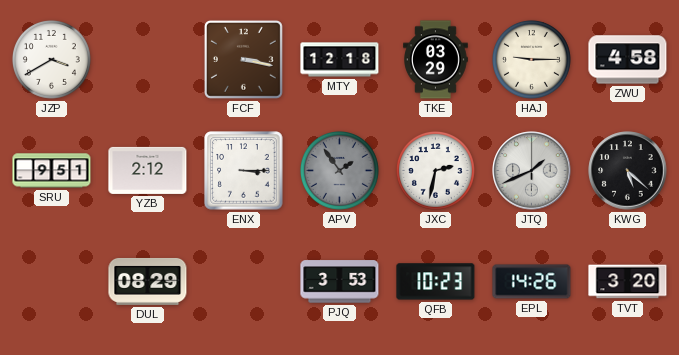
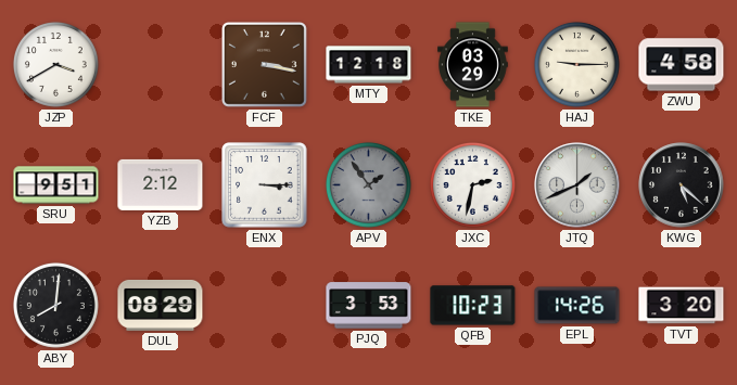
ABY: none -> 8:01
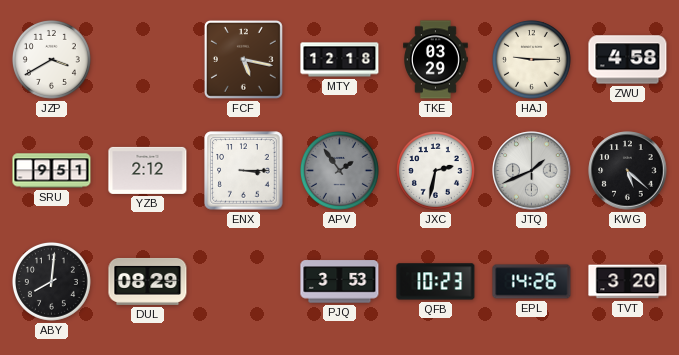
FCF: 3:17 -> 5:17
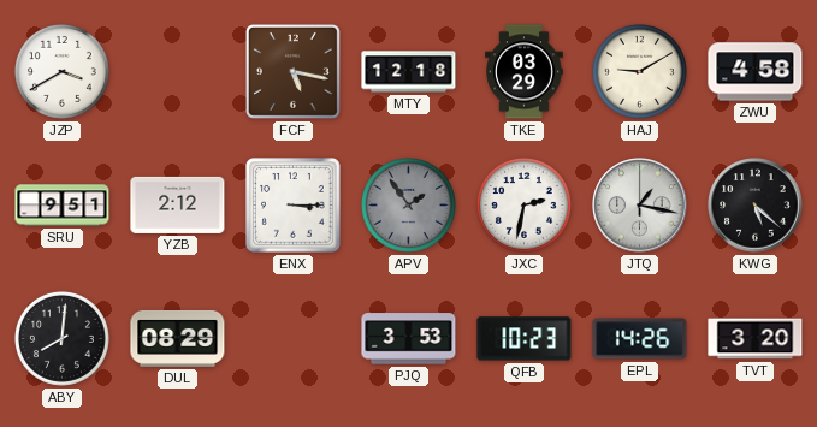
HAJ: 9:15 -> 9:10
JTQ: 1:41 -> 1:17
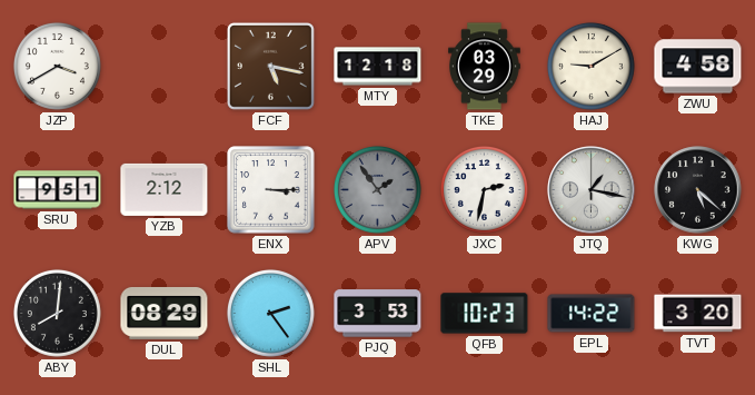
SHL: none -> 2:24
EPL: 14:26 -> 14:22
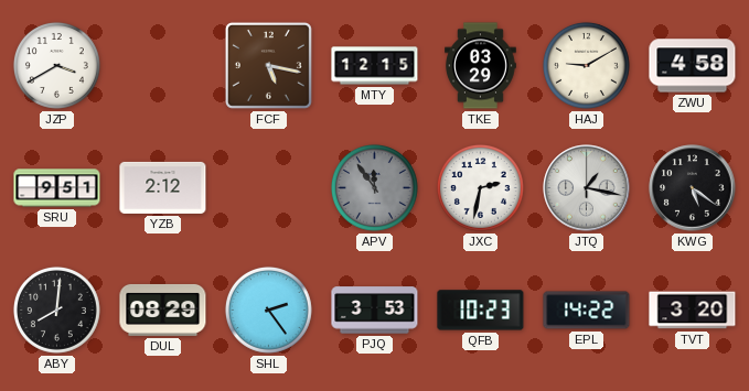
MTY: 12:18 -> 12:15
ENX: 3:15 -> none
APV: 1:54 -> 11:54
KWG: 5:22 -> 5:21
